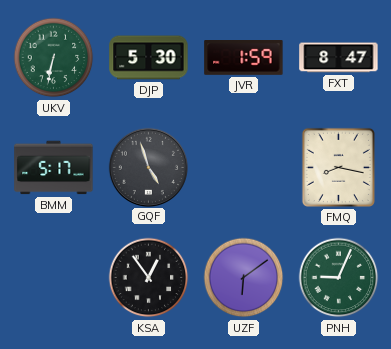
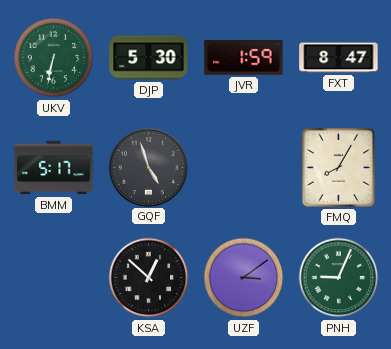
FMQ: 8:17 -> 8:05
KSA: 12:54 -> 12:52
UZF: 6:09 -> 3:09
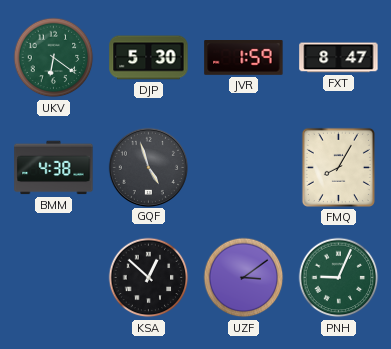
UKV: 6:32 -> 6:21
BMM: 5:17 -> 4:38
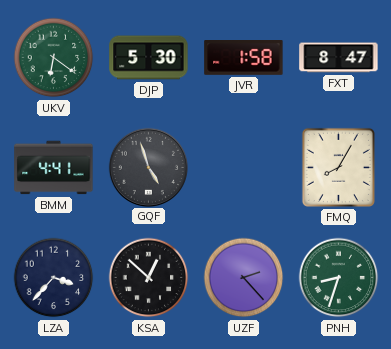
JVR: 1:59 -> 1:58
BMM: 4:38 -> 4:41
LZA: none -> 3:37
UZF: 3:09 -> 2:23
PNH: 9:04 -> 8:33
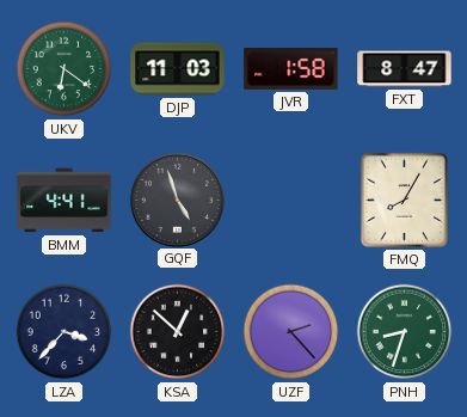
DJP: 5:30 -> 11:03
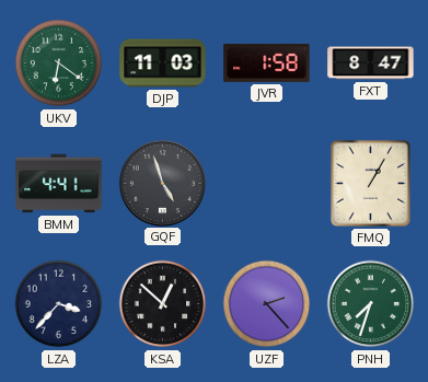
FMQ: 8:05 -> 1:05
PNH: 8:33 -> 7:33
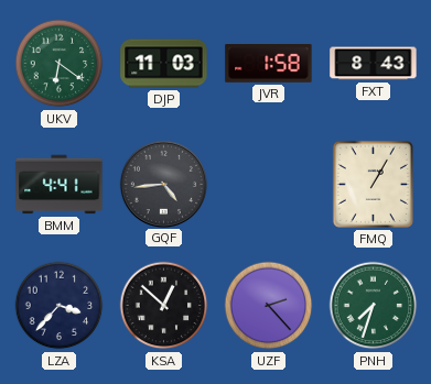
FXT: 8:47 -> 8:43
GQF: 4:57 -> 4:44
